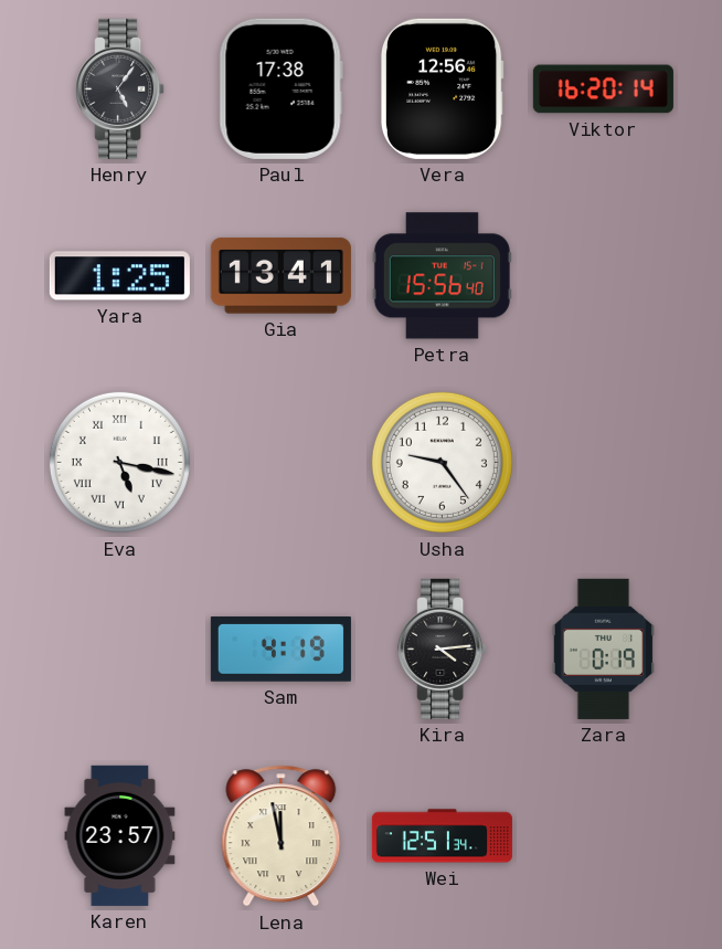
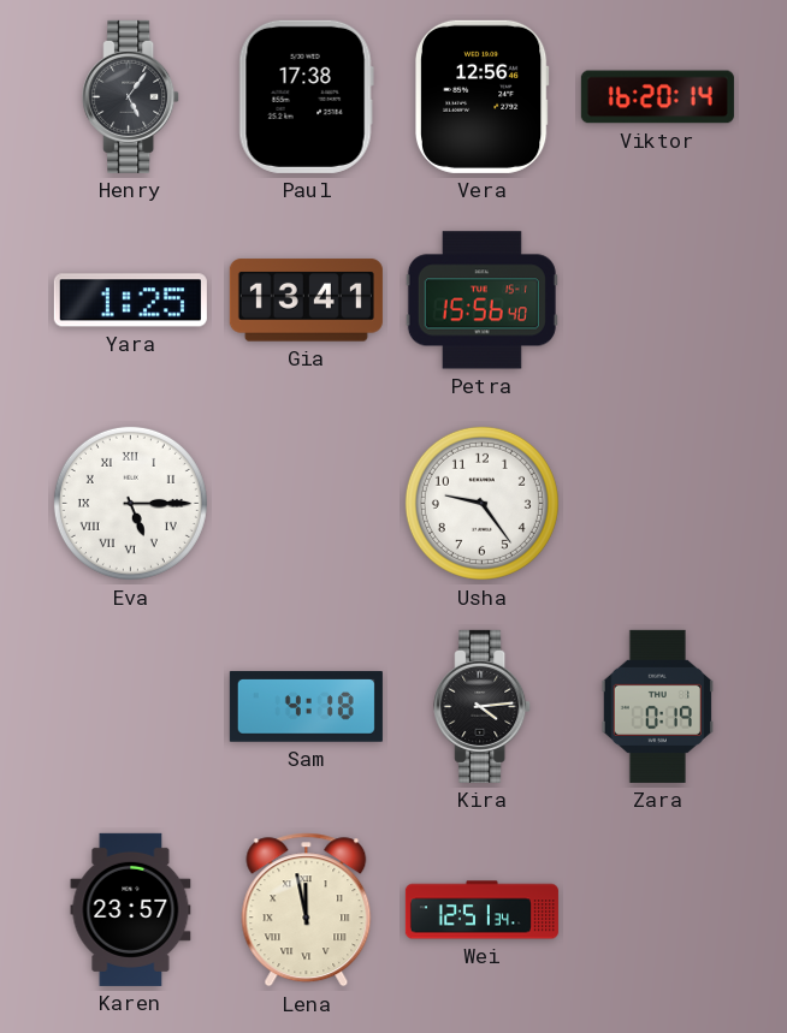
Eva: 5:17 -> 5:15
Sam: 4:19 -> 4:18
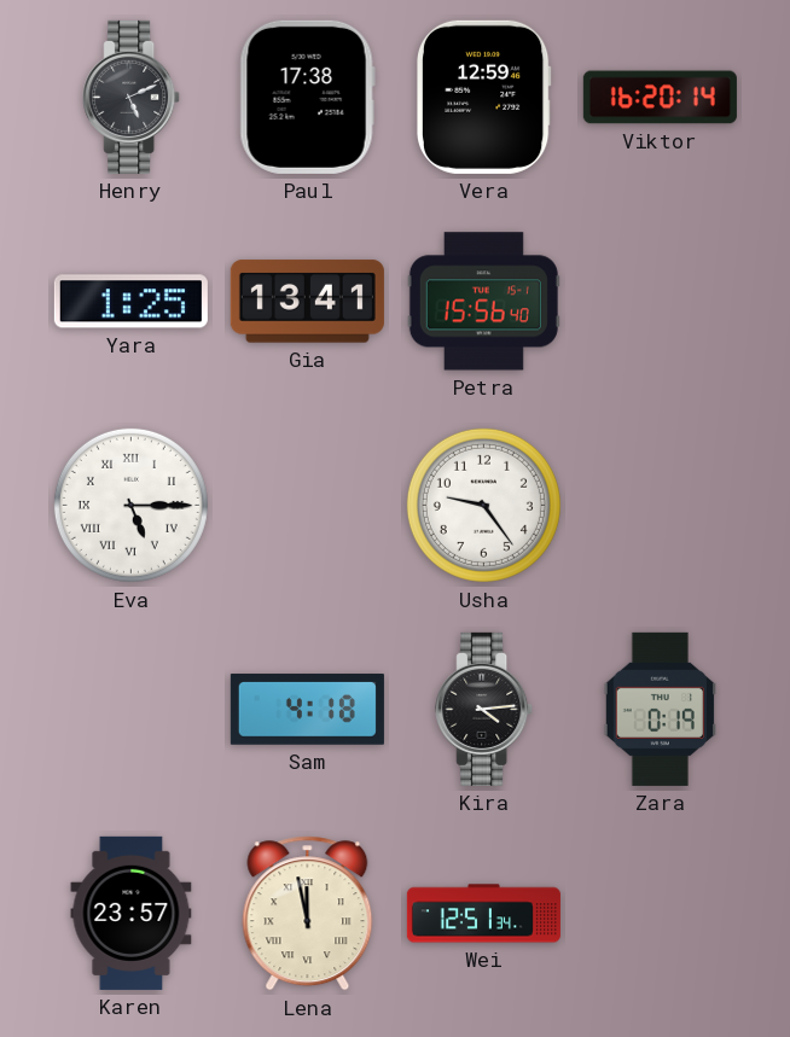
Henry: 5:06 -> 5:11
Vera: 12:56 -> 12:59
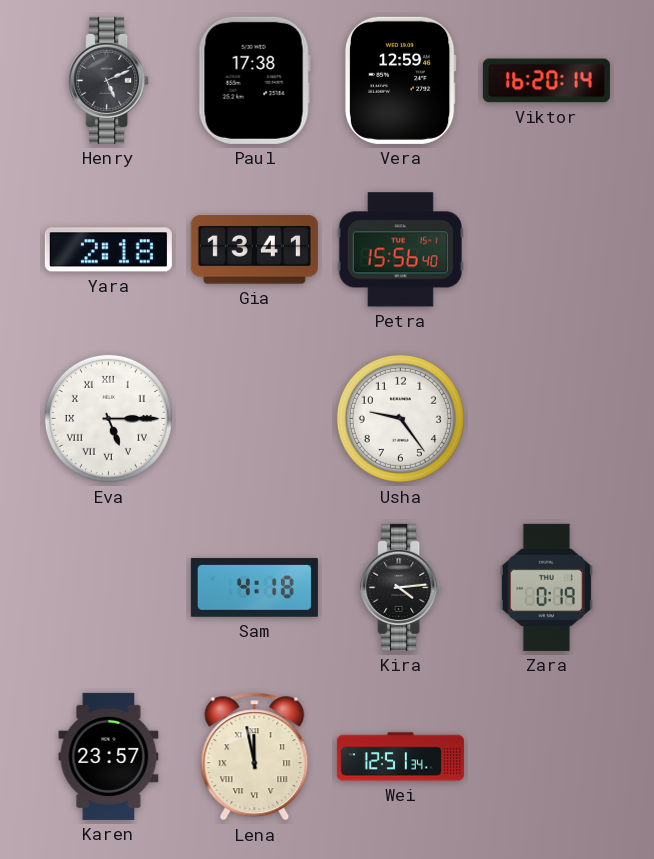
Yara: 1:25 -> 2:18
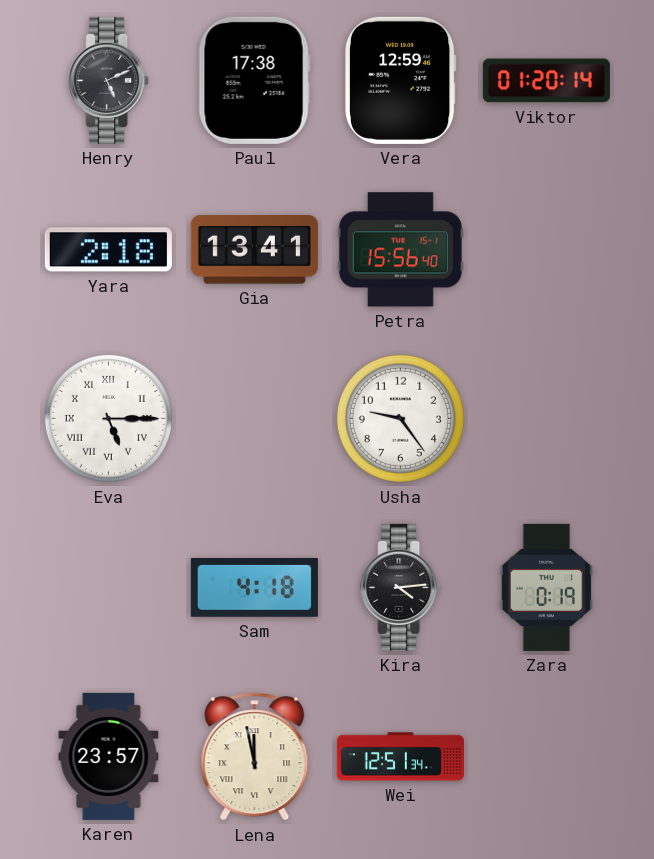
Viktor: 16:20 -> 01:20
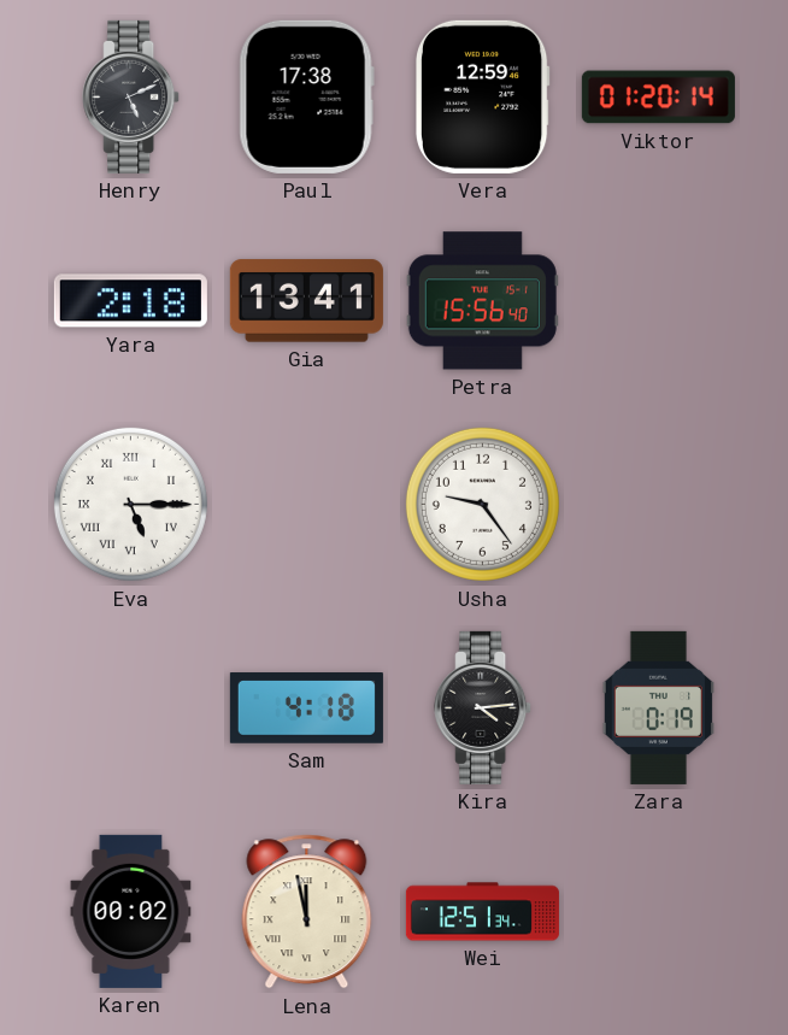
Karen: 23:57 -> 00:02
